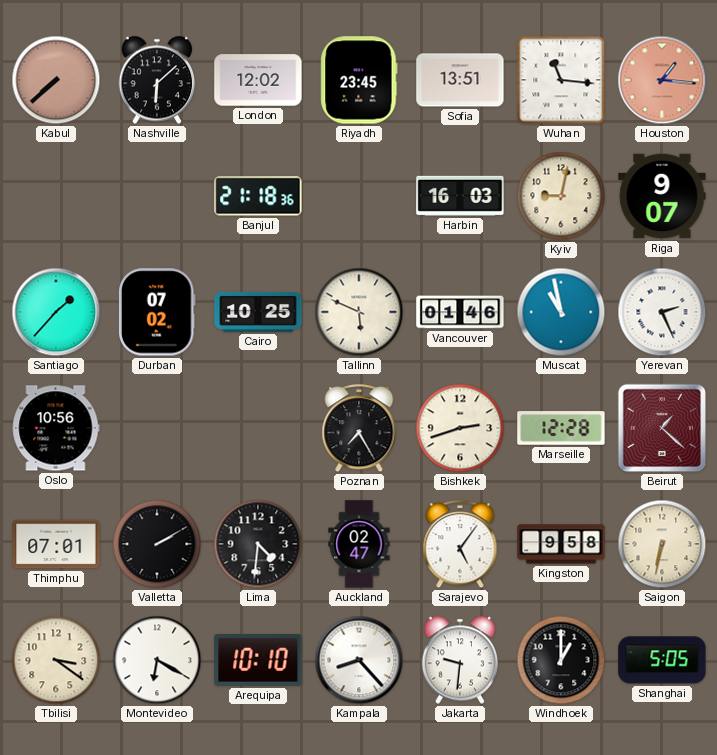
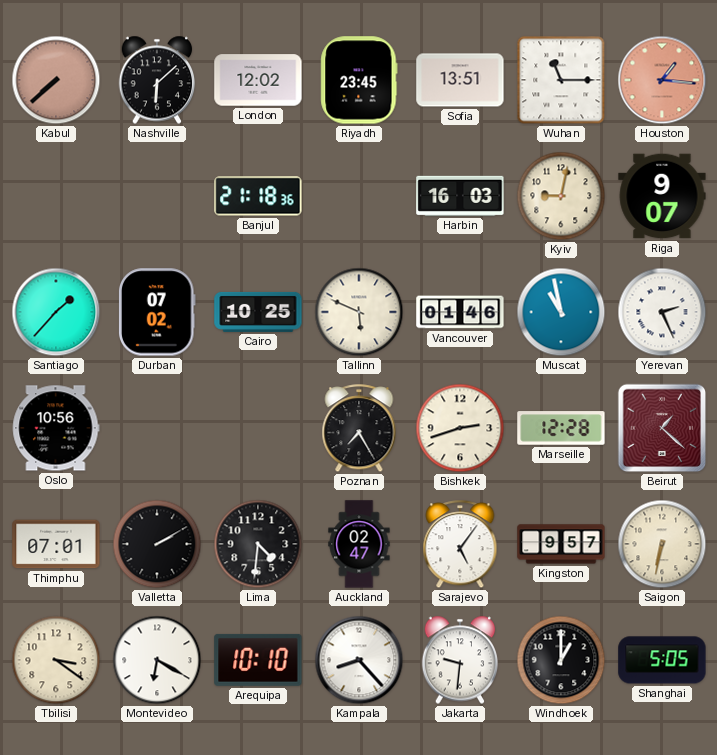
Wuhan: 11:16 -> 11:15
Kingston: 9:58 -> 9:57
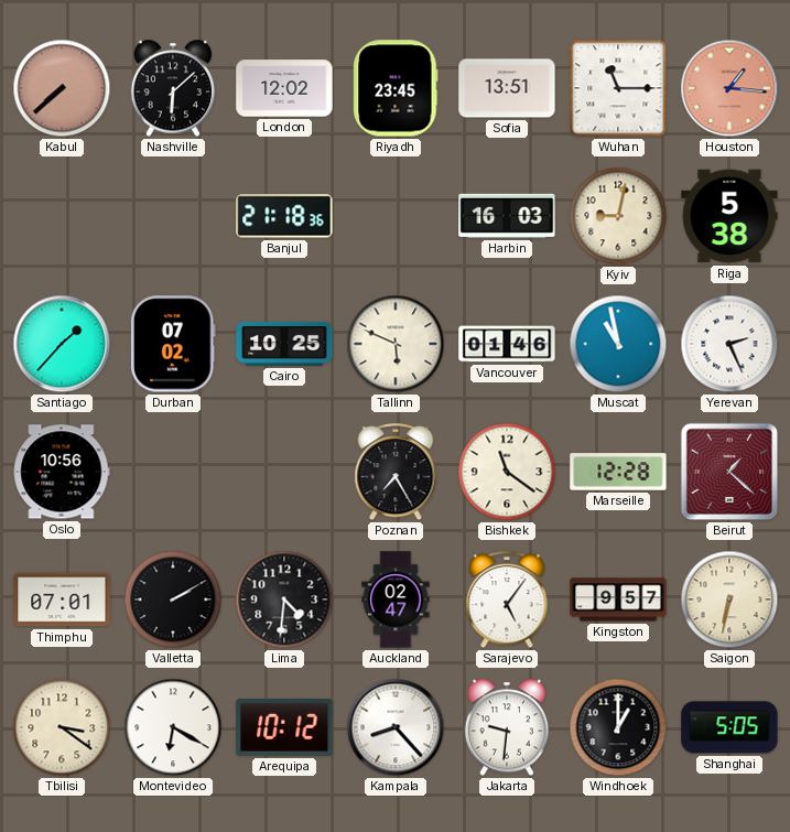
Riga: 9:07 -> 5:38
Bishkek: 2:42 -> 11:21
Arequipa: 10:10 -> 10:12
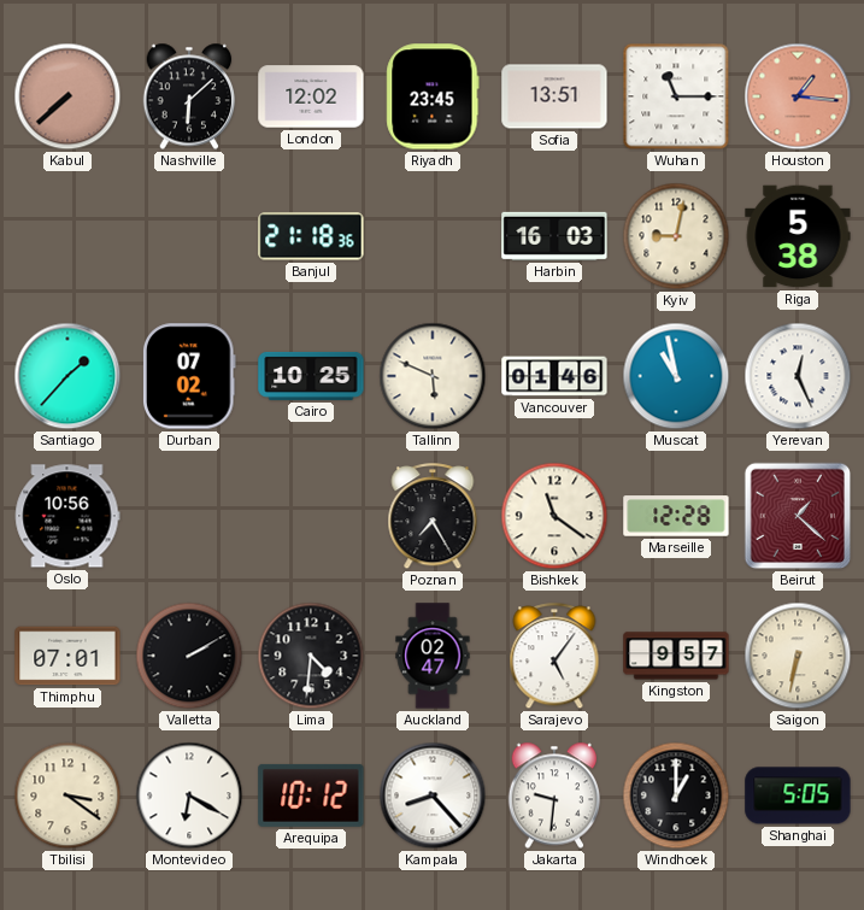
Yerevan: 2:26 -> 12:26
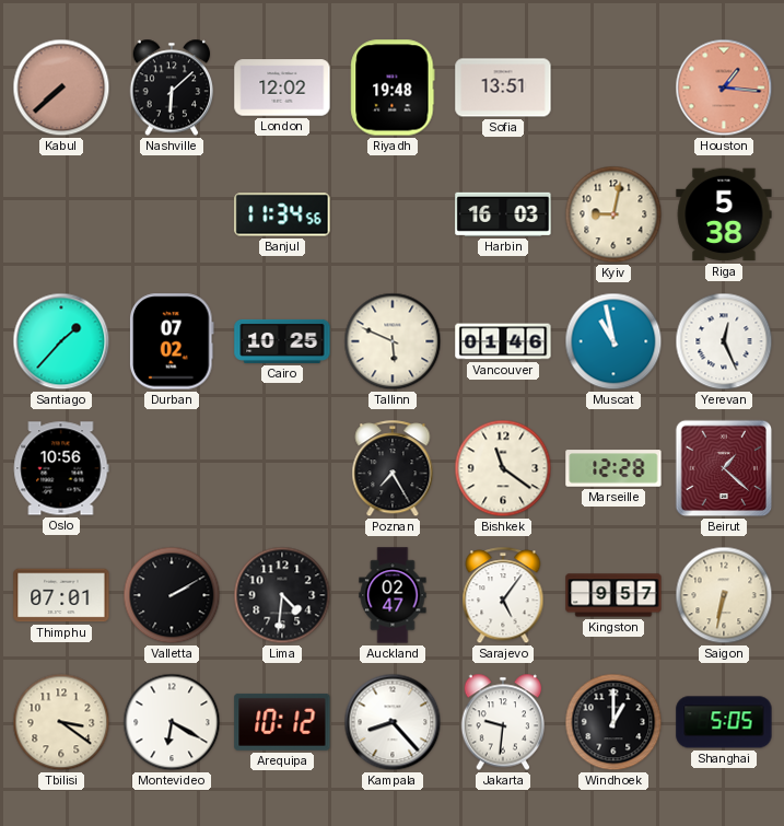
Riyadh: 23:45 -> 19:48
Wuhan: 11:15 -> none
Banjul: 21:18 -> 11:34
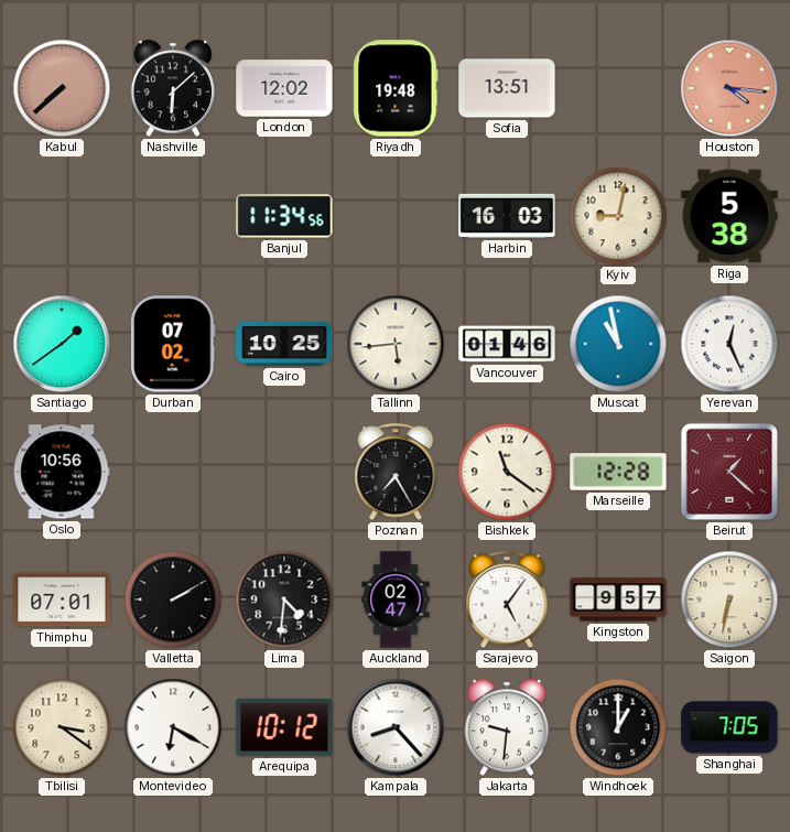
Houston: 1:16 -> 4:16
Santiago: 1:37 -> 1:39
Tallinn: 5:49 -> 5:44
Shanghai: 5:05 -> 7:05
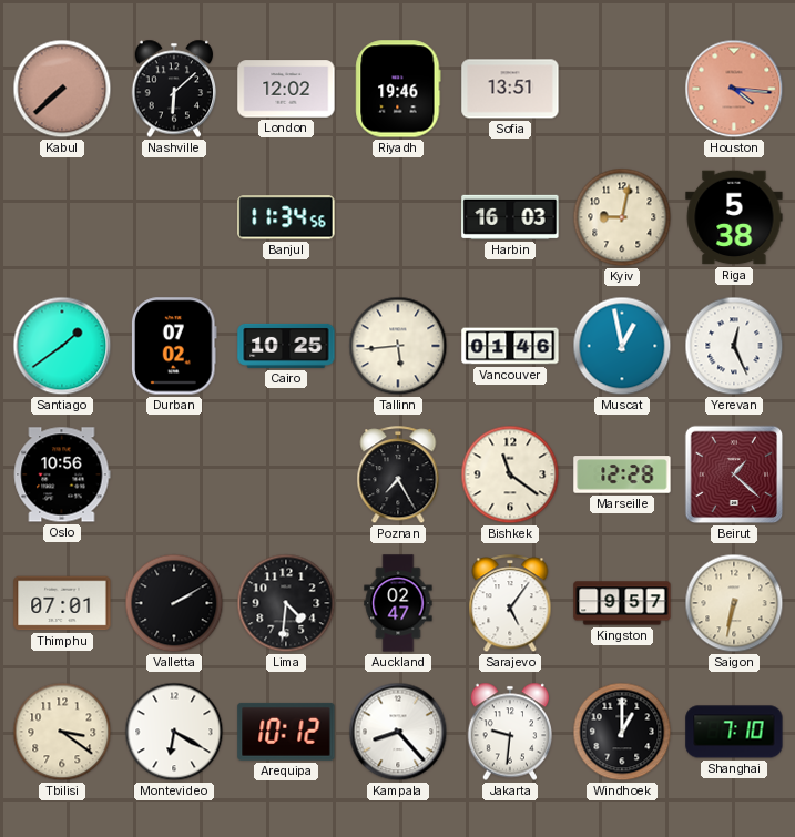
Riyadh: 19:48 -> 19:46
Muscat: 10:58 -> 12:58
Shanghai: 7:05 -> 7:10
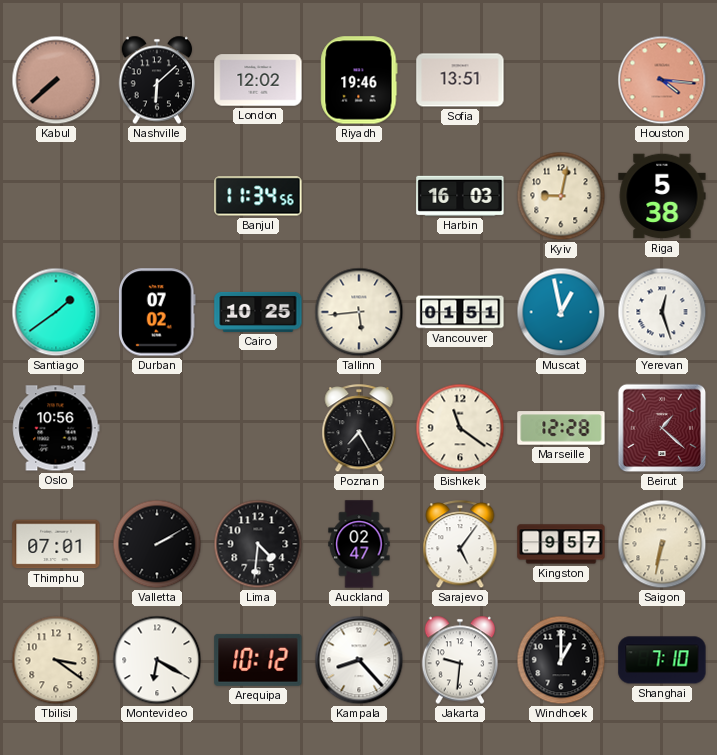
Vancouver: 01:46 -> 01:51
Yerevan: 12:26 -> 12:27
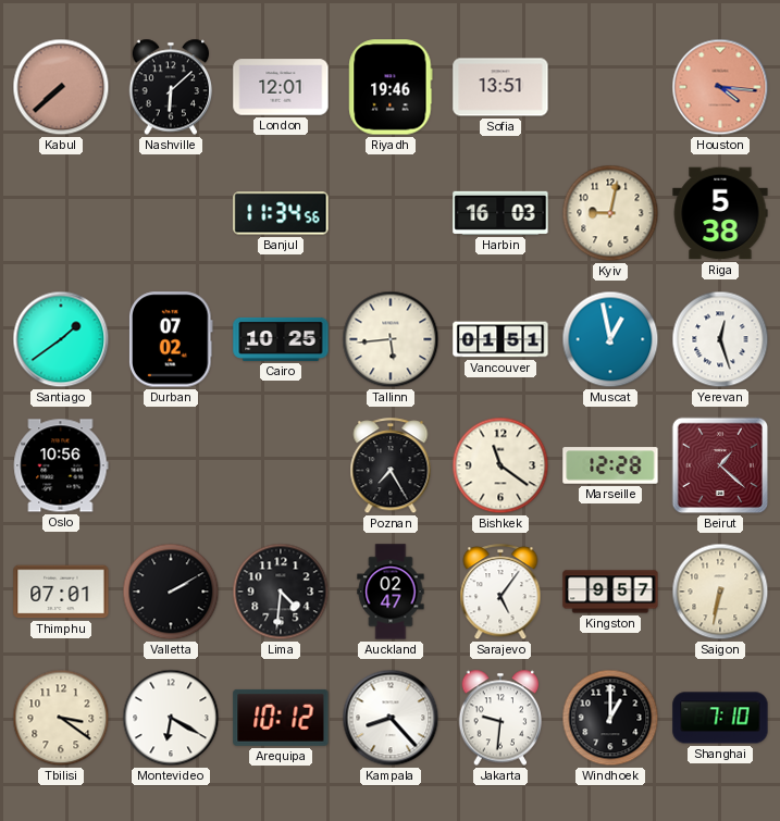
London: 12:02 -> 12:01
